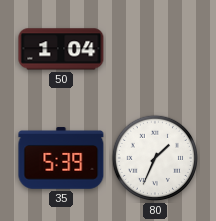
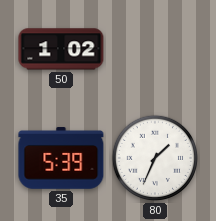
50: 1:04 -> 1:02
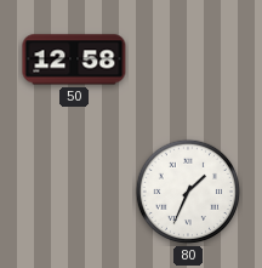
50: 1:02 -> 12:58
35: 5:39 -> none
